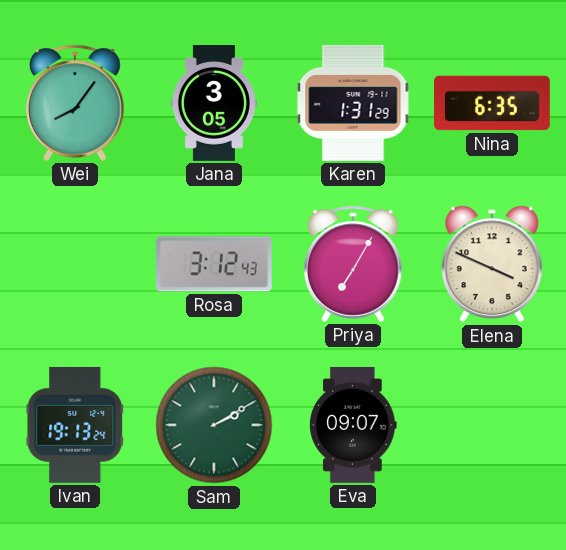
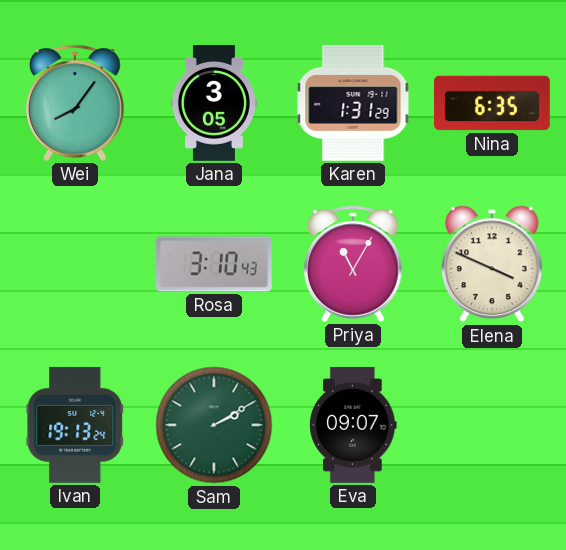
Rosa: 3:12 -> 3:10
Priya: 7:05 -> 11:05
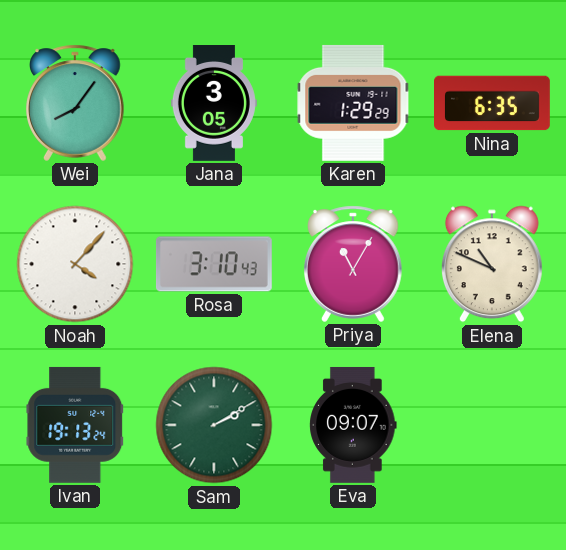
Karen: 1:31 -> 1:29
Noah: none -> 4:07
Elena: 3:49 -> 10:49
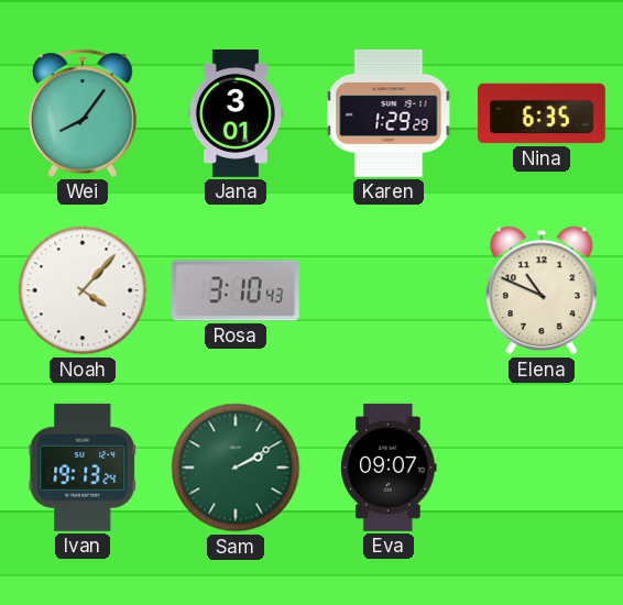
Jana: 3:05 -> 3:01
Priya: 11:05 -> none
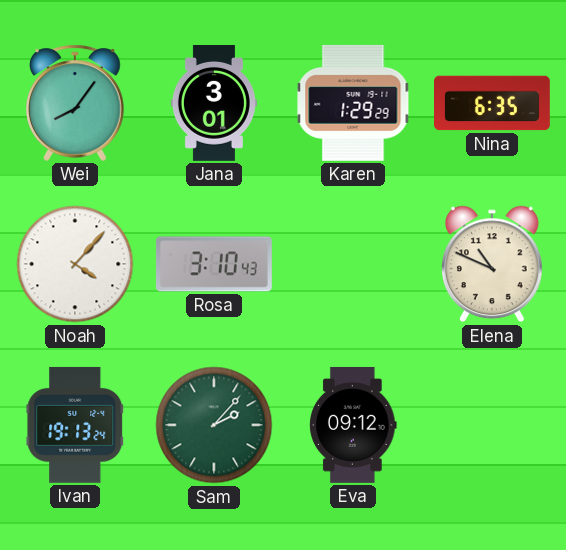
Sam: 2:10 -> 2:07
Eva: 09:07 -> 09:12
